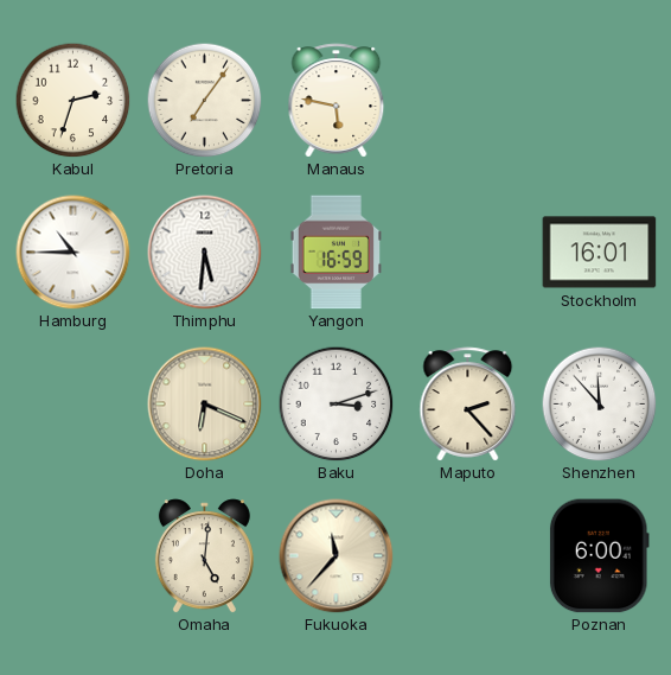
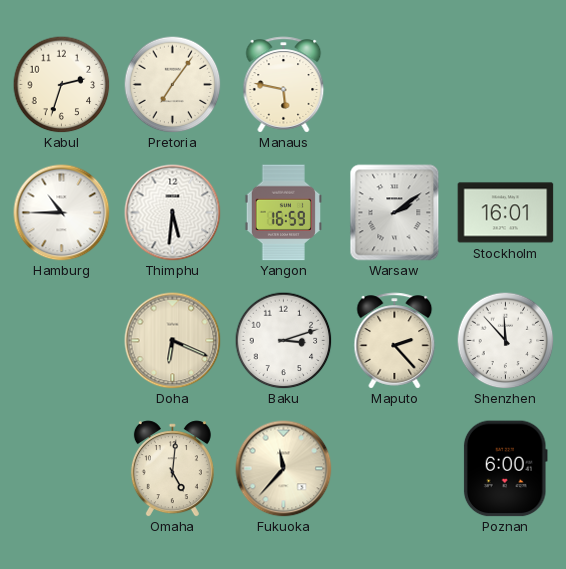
Warsaw: none -> 2:09
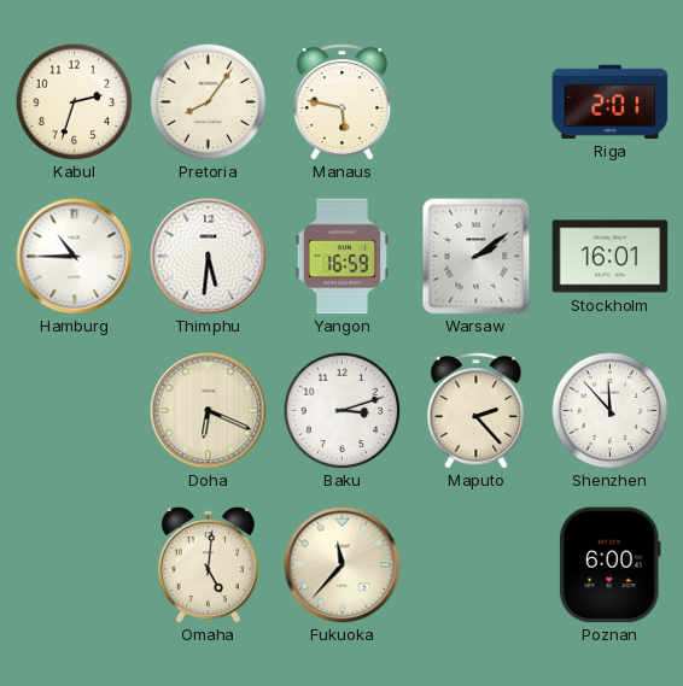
Pretoria: 7:06 -> 8:06
Riga: none -> 2:01
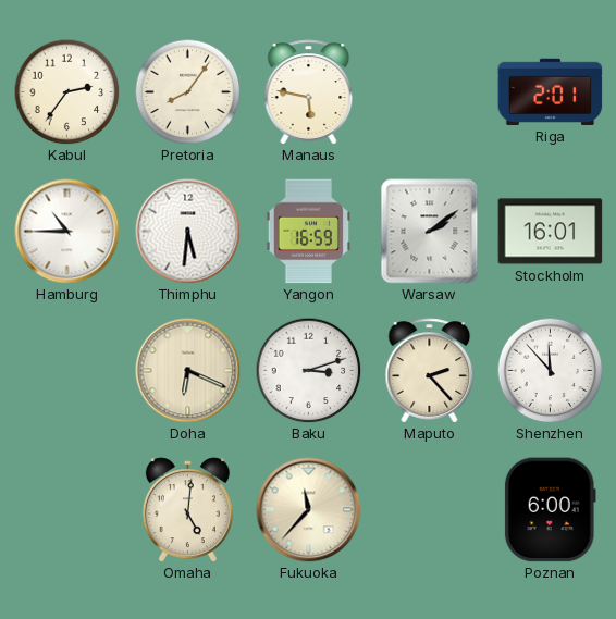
Kabul: 2:33 -> 2:36
